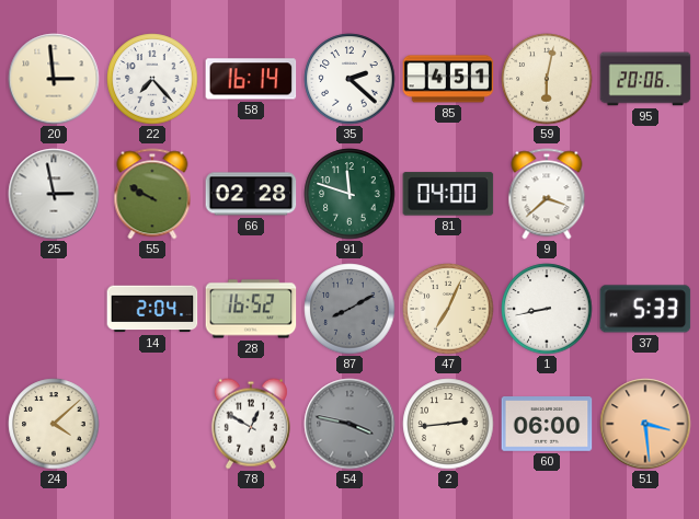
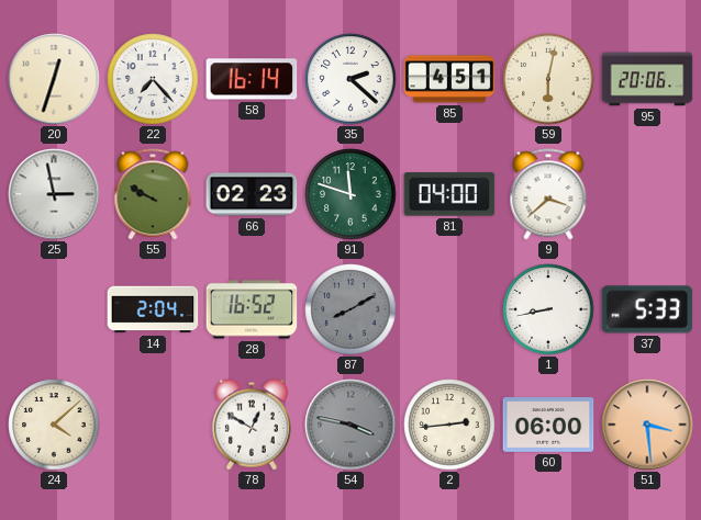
20: 2:59 -> 12:33
66: 02:28 -> 02:23
47: 7:04 -> none
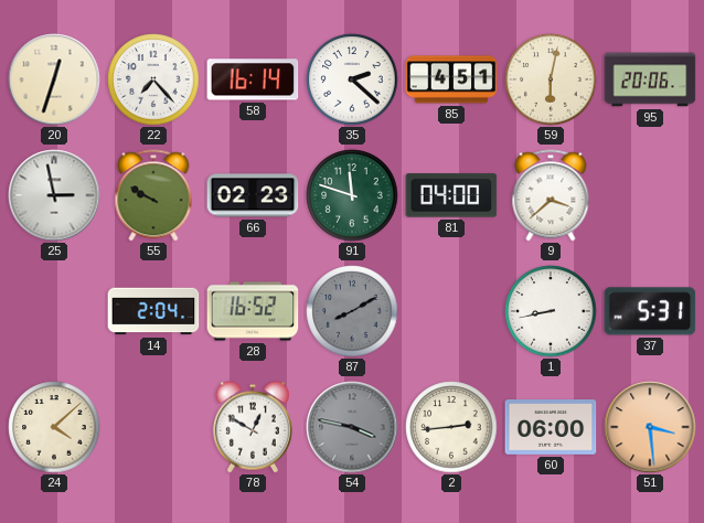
37: 5:33 -> 5:31
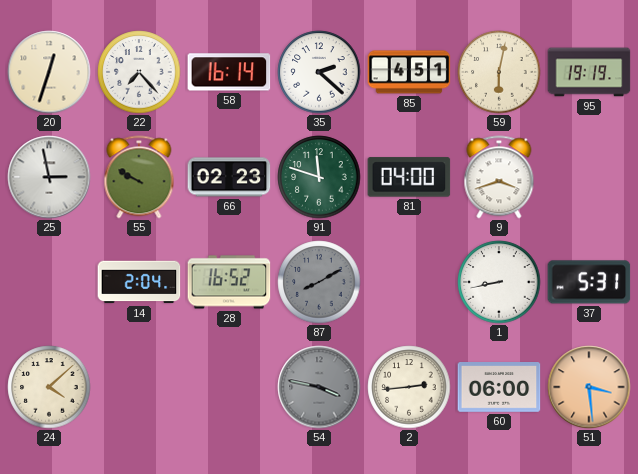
95: 20:06 -> 19:19
9: 3:38 -> 3:42
78: 12:50 -> none
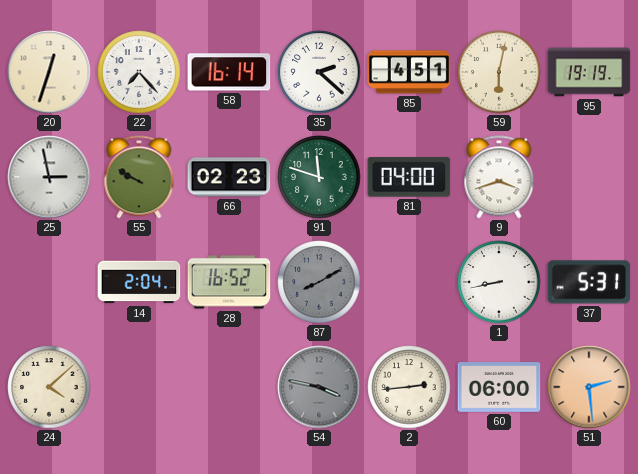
51: 3:29 -> 2:29
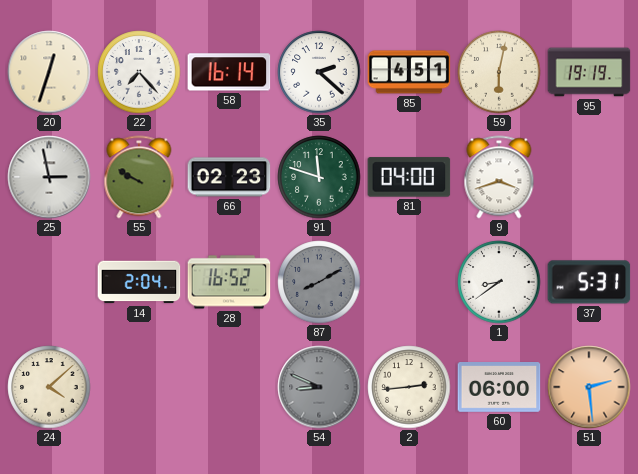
1: 8:43 -> 8:39
54: 3:47 -> 8:49
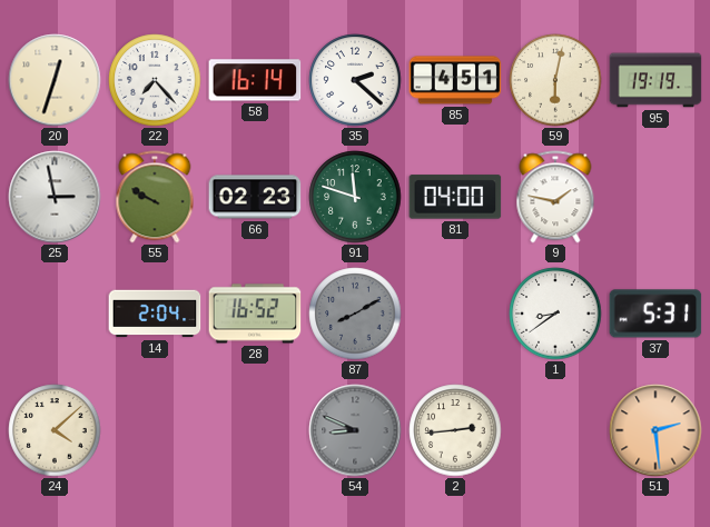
9: 3:42 -> 1:47
60: 06:00 -> none
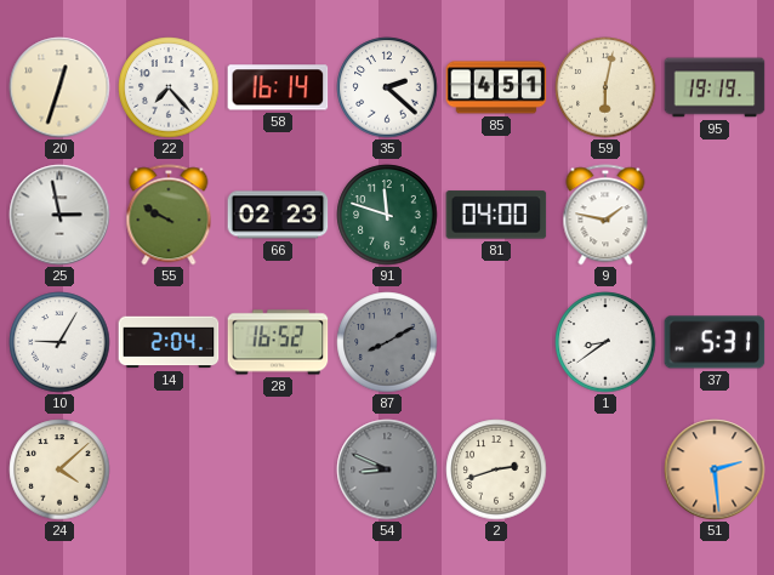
10: none -> 9:05
2: 2:44 -> 2:42
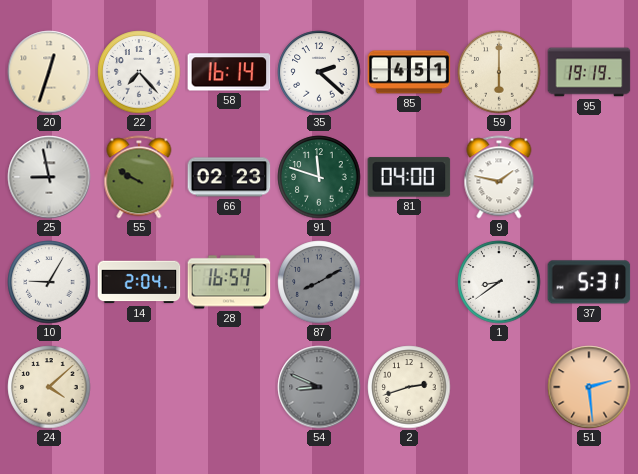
59: 6:02 -> 6:00
25: 2:58 -> 8:58
28: 16:52 -> 16:54
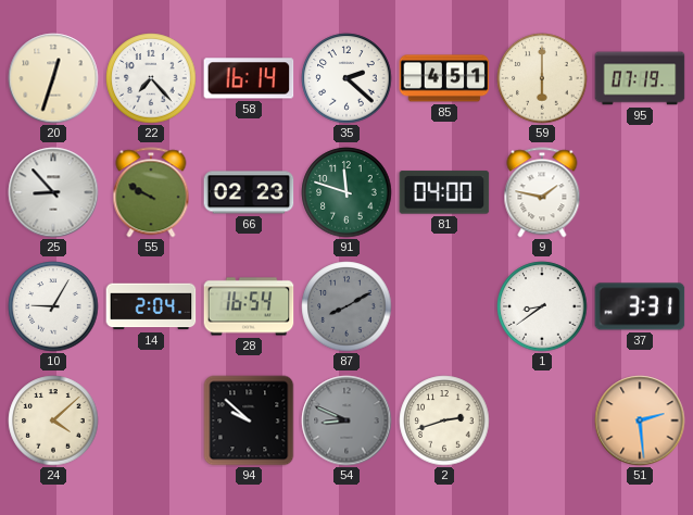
95: 19:19 -> 07:19
25: 8:58 -> 8:53
37: 5:31 -> 3:31
94: none -> 9:52
